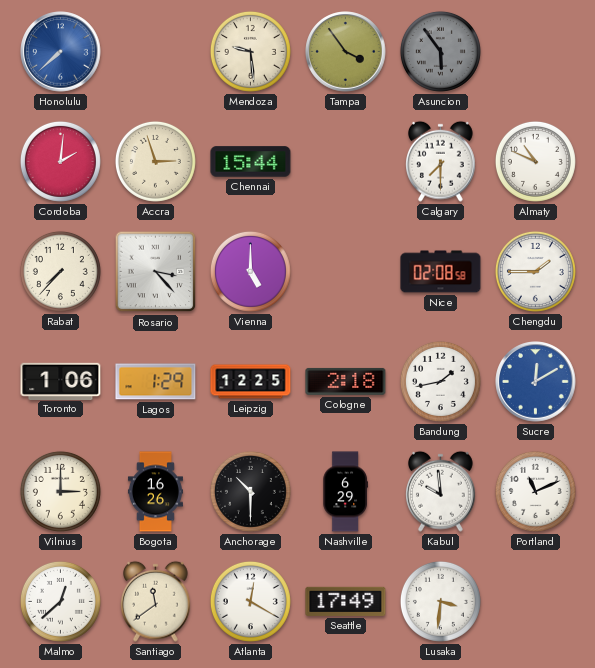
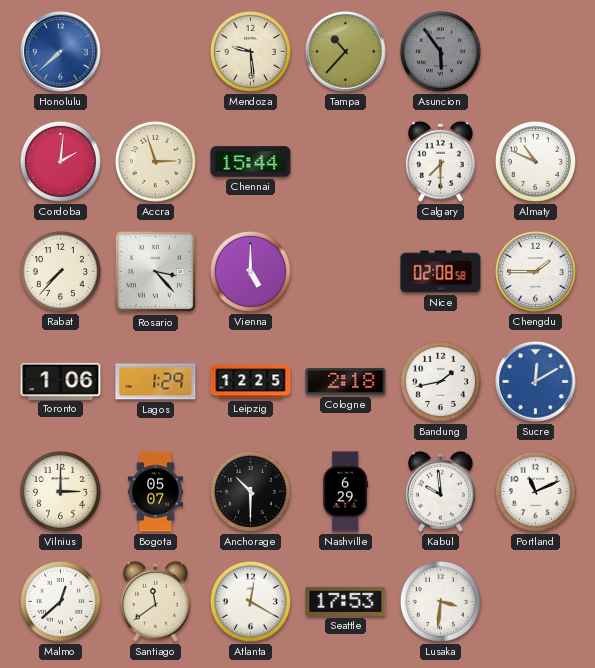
Tampa: 3:54 -> 10:37
Bogota: 16:26 -> 05:07
Seattle: 17:49 -> 17:53
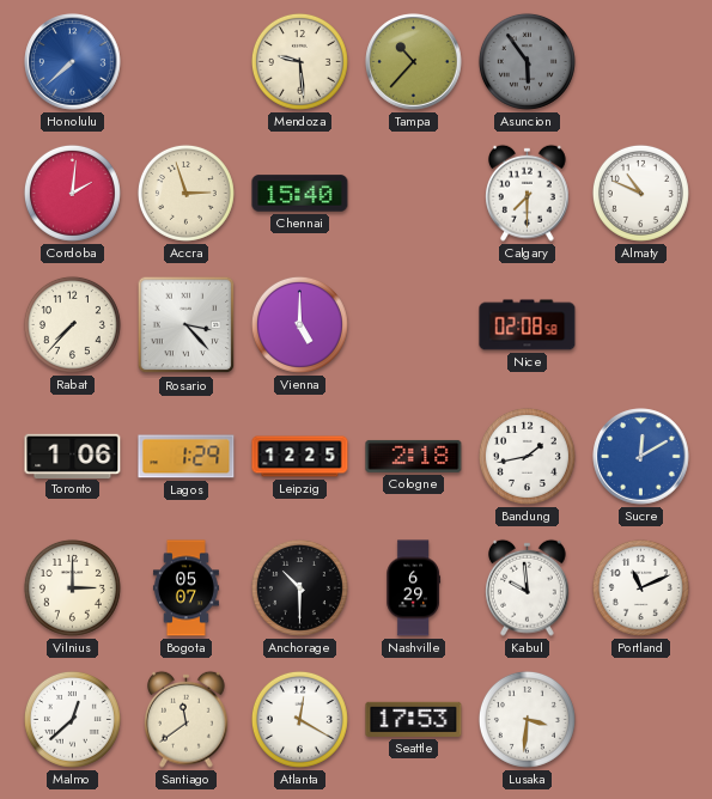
Chennai: 15:44 -> 15:40
Chengdu: 1:45 -> none
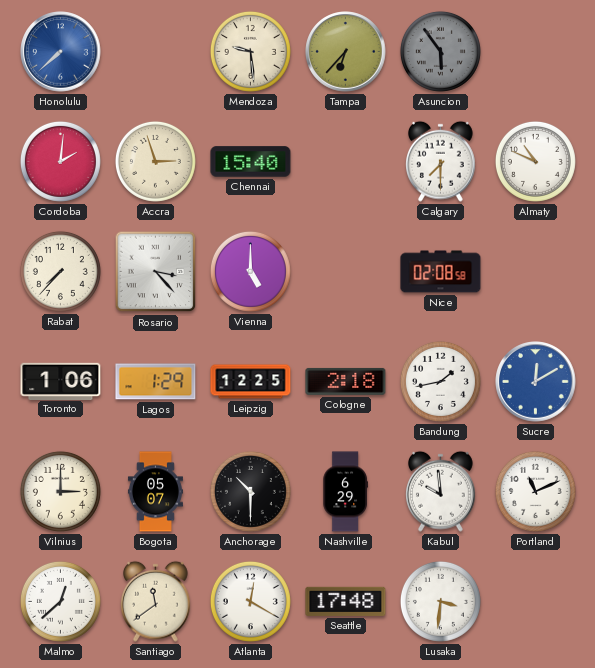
Tampa: 10:37 -> 6:37
Seattle: 17:53 -> 17:48
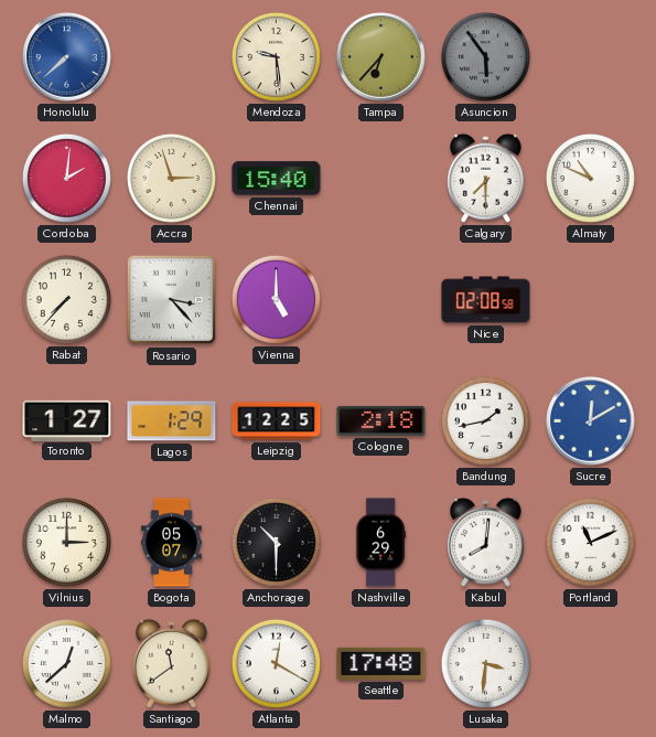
Toronto: 1:06 -> 1:27
Kabul: 9:59 -> 8:01
